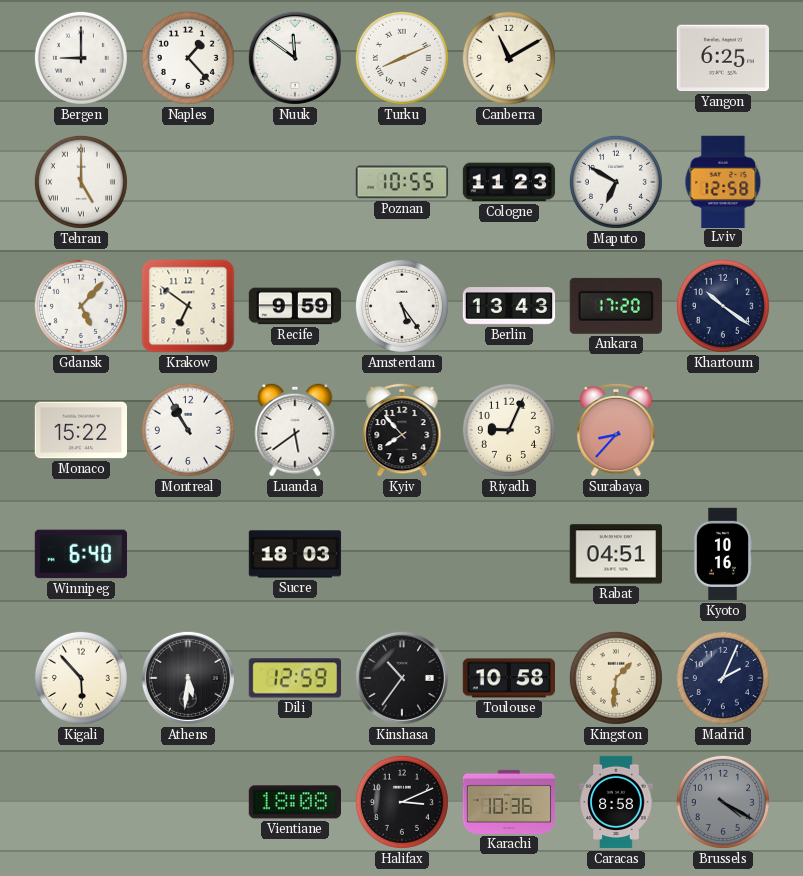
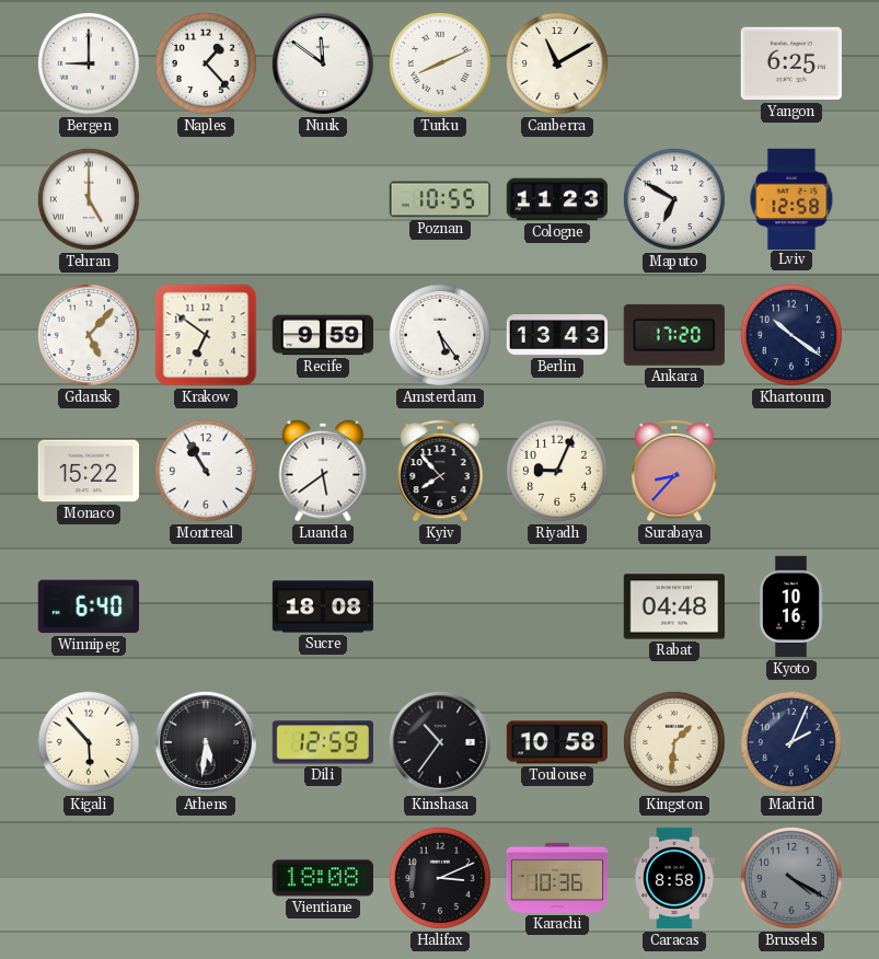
Sucre: 18:03 -> 18:08
Rabat: 04:51 -> 04:48
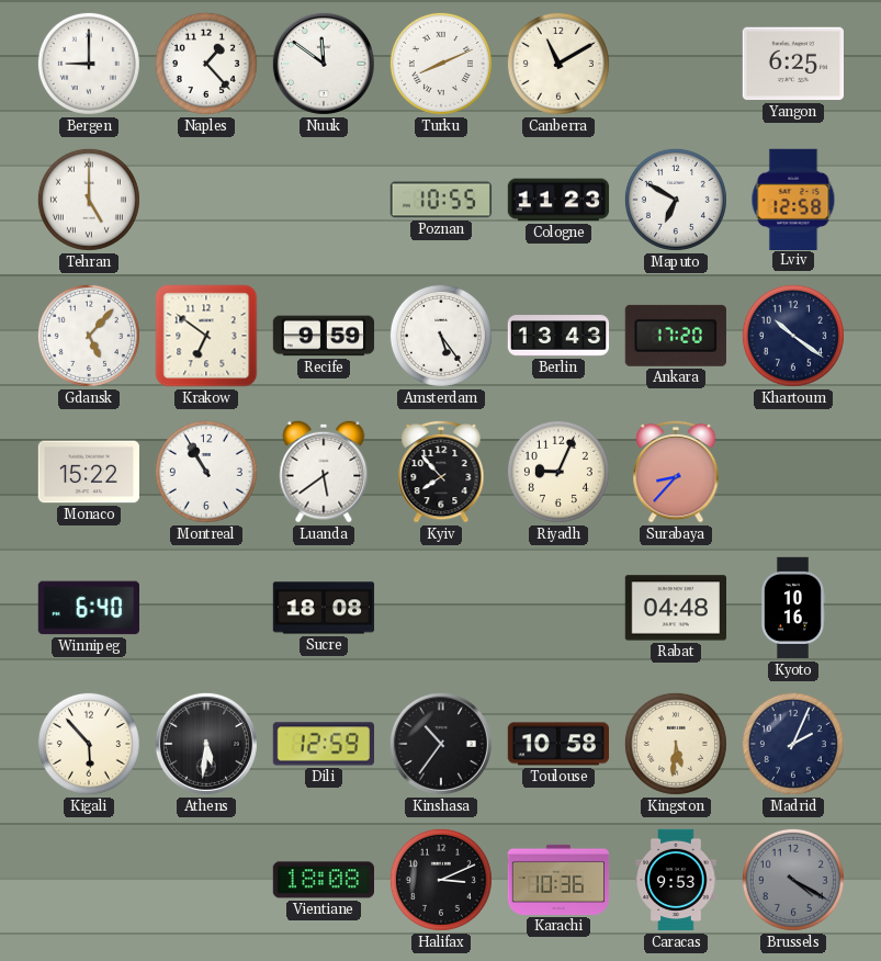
Kingston: 1:31 -> 5:31
Caracas: 8:58 -> 9:53
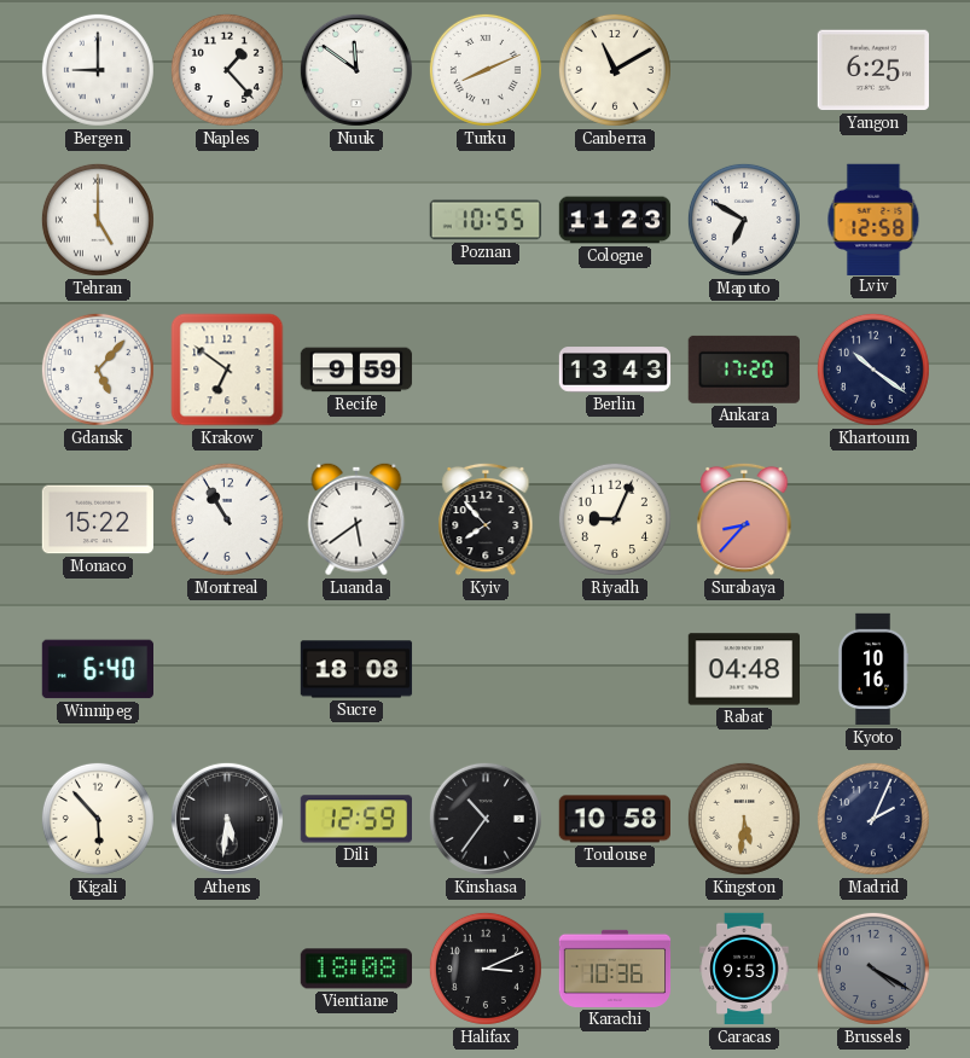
Amsterdam: 5:24 -> none
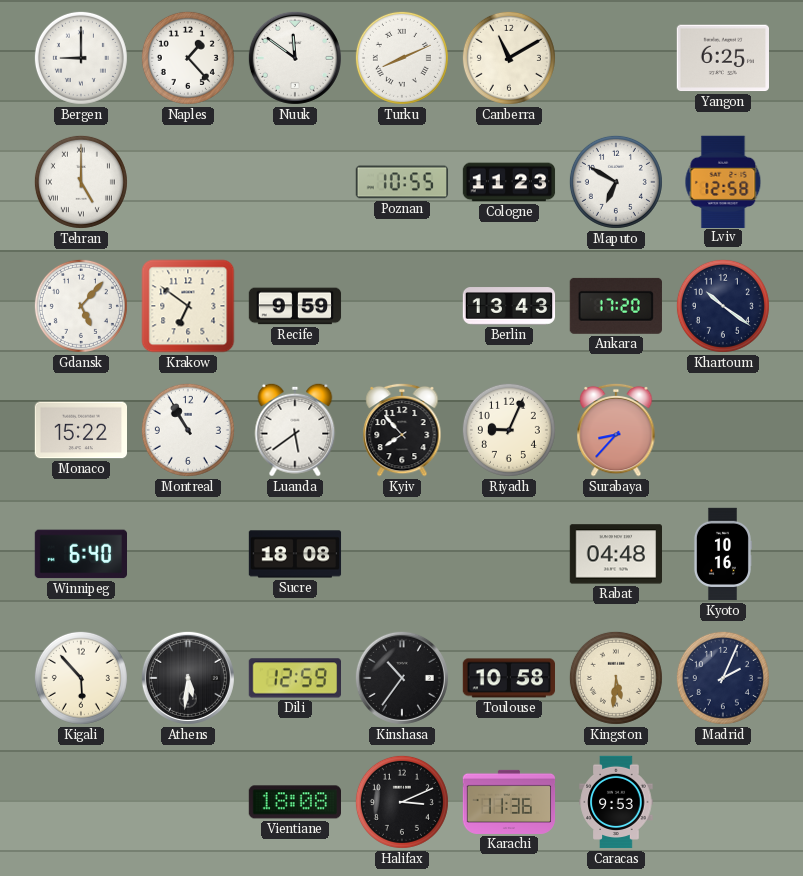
Karachi: 10:36 -> 11:36
Brussels: 4:20 -> none
